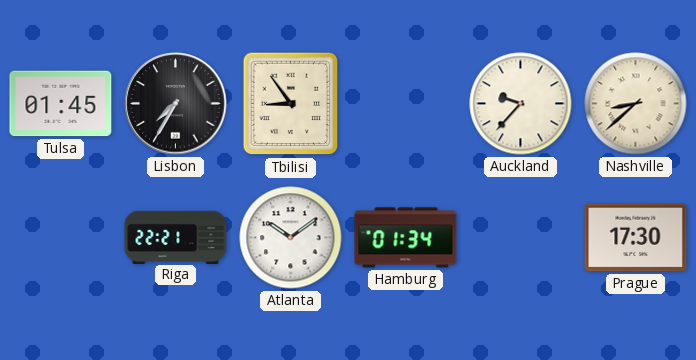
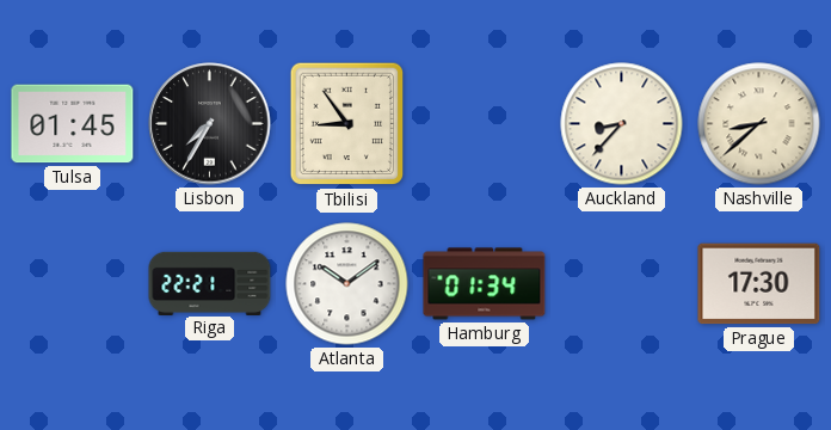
Auckland: 9:37 -> 8:37
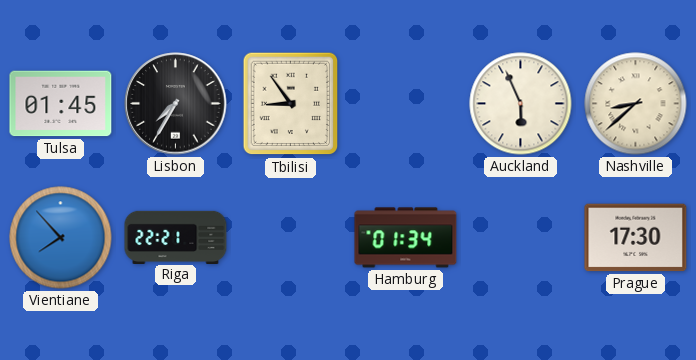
Auckland: 8:37 -> 5:56
Vientiane: none -> 7:53
Atlanta: 10:09 -> none
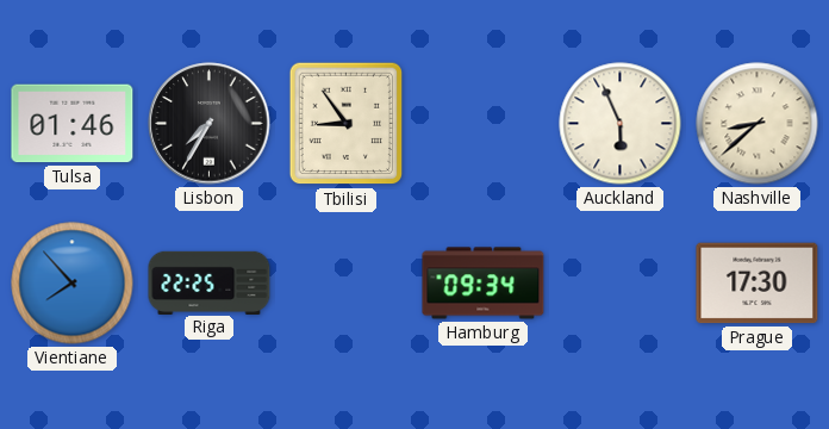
Tulsa: 01:45 -> 01:46
Riga: 22:21 -> 22:25
Hamburg: 01:34 -> 09:34
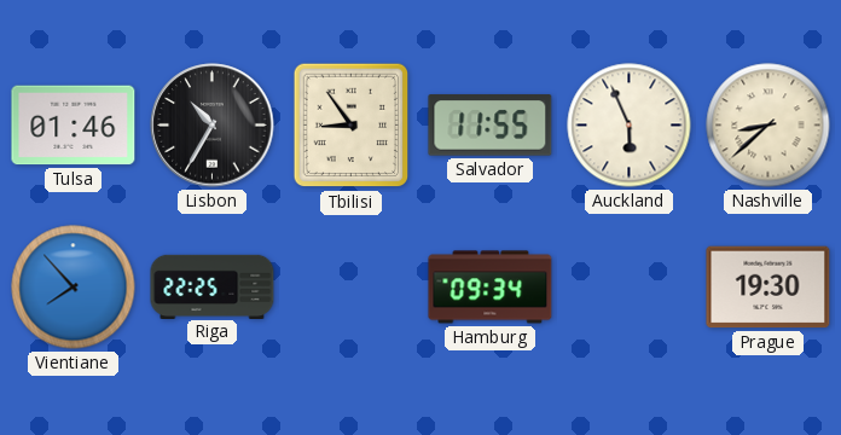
Lisbon: 7:35 -> 10:35
Salvador: none -> 11:55
Prague: 17:30 -> 19:30
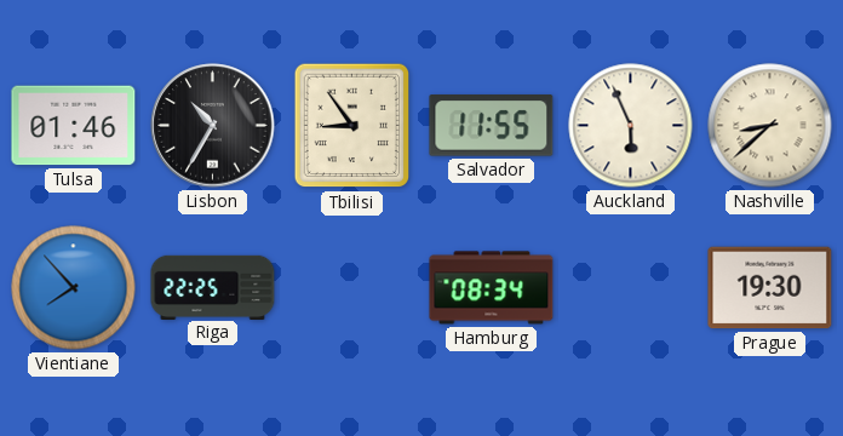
Hamburg: 09:34 -> 08:34
